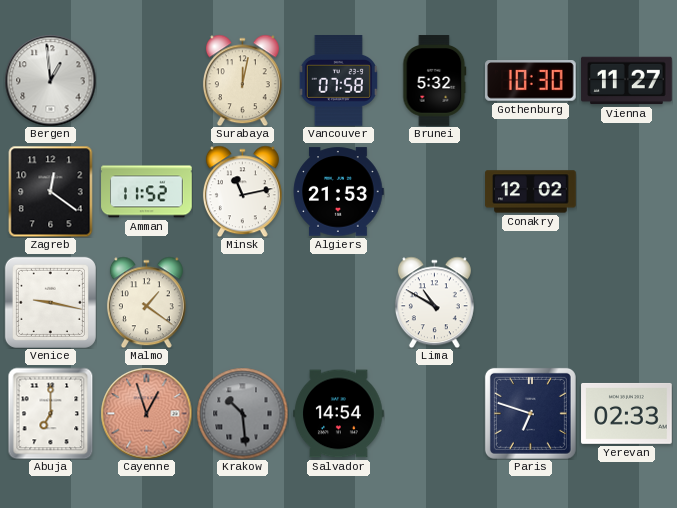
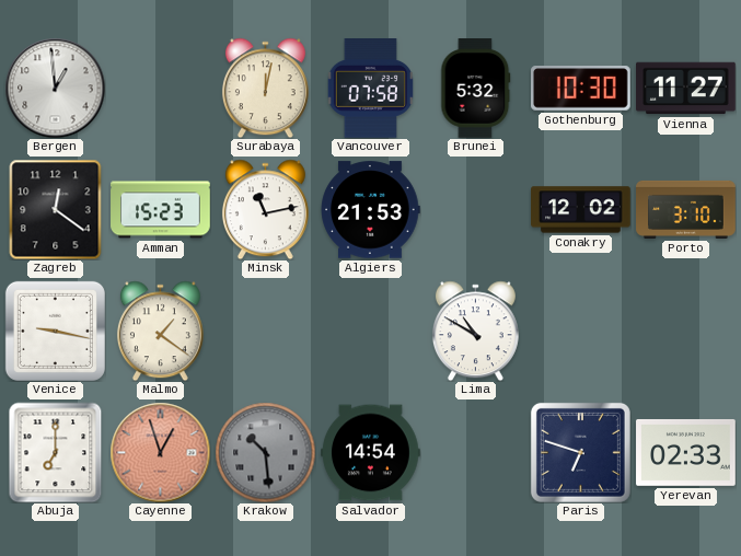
Amman: 11:52 -> 15:23
Porto: none -> 3:10
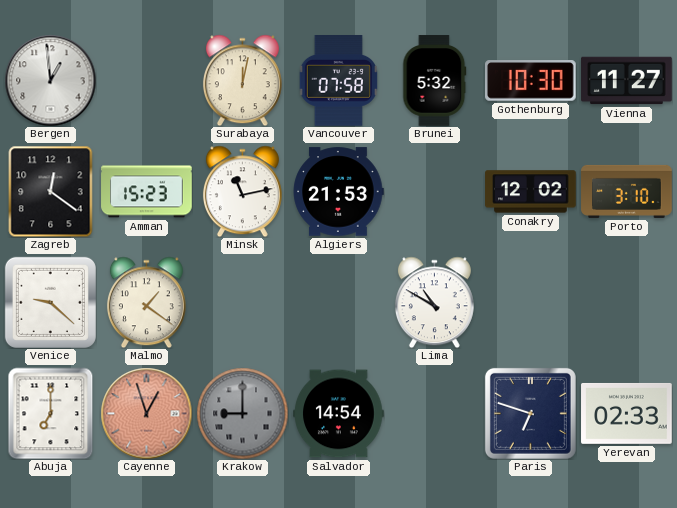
Venice: 9:17 -> 9:22
Krakow: 10:29 -> 9:00
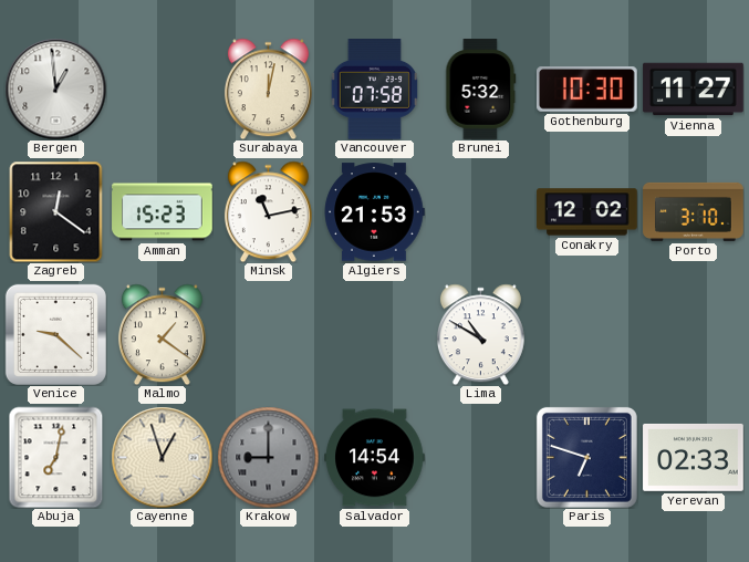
Abuja: 7:00 -> 7:02
Cayenne dial: salmon -> cream
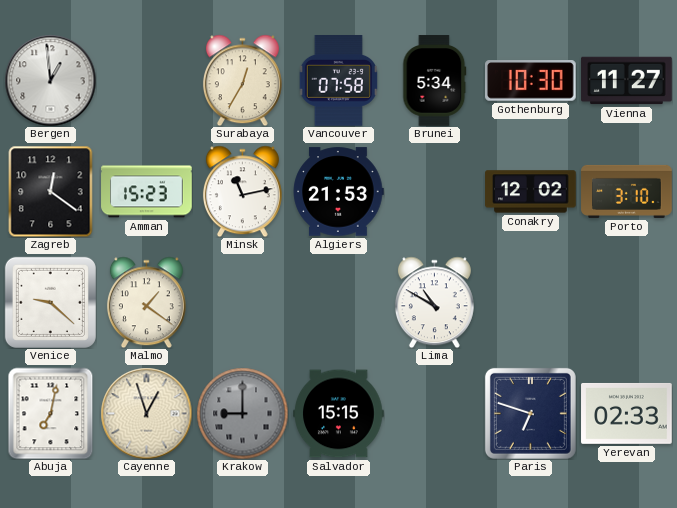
Surabaya: 12:02 -> 12:35
Brunei: 5:32 -> 5:34
Salvador: 14:54 -> 15:15
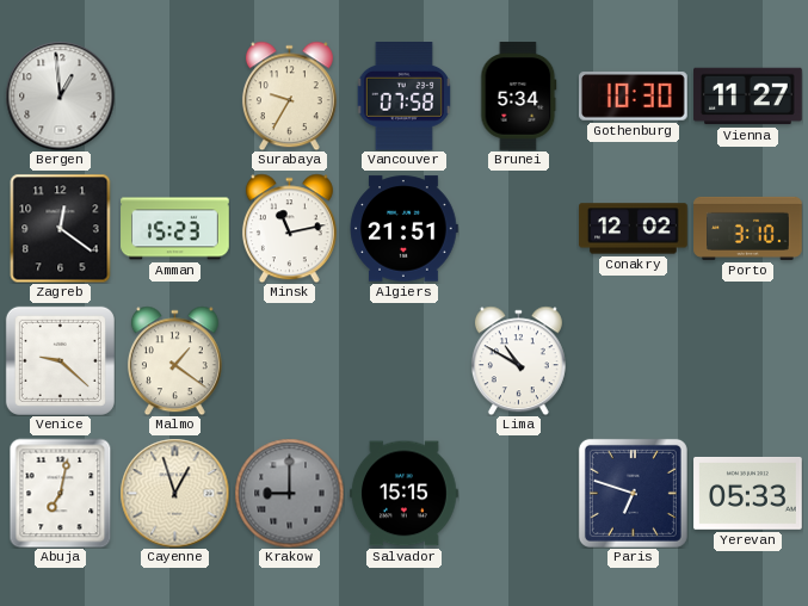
Surabaya: 12:35 -> 9:35
Algiers: 21:53 -> 21:51
Yerevan: 02:33 -> 05:33
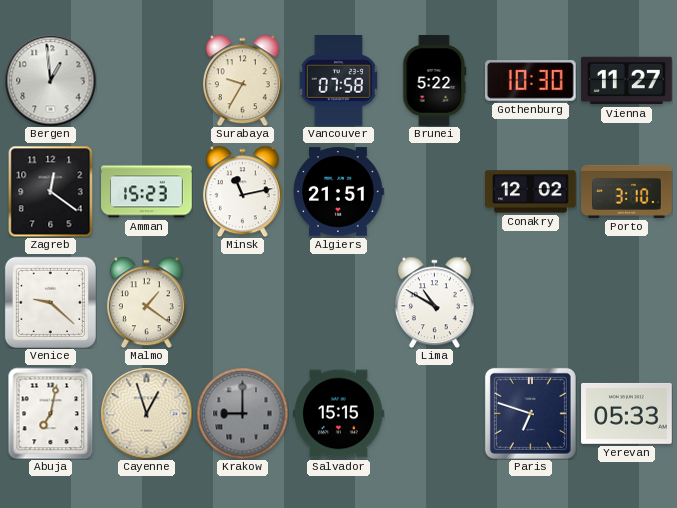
Brunei: 5:34 -> 5:22
